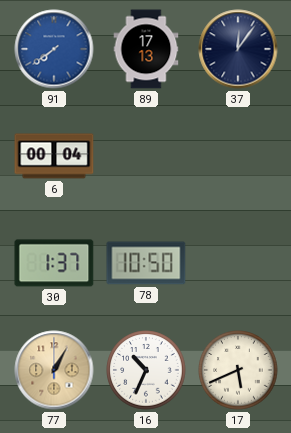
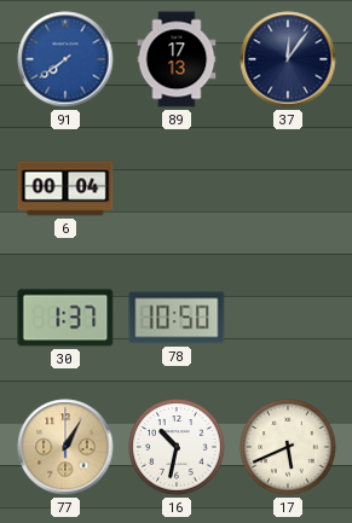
16: 10:34 -> 10:32
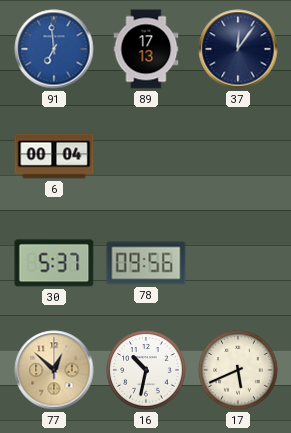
91: 7:39 -> 6:59
30: 1:37 -> 5:37
78: 10:50 -> 09:56
77: 1:05 -> 12:52
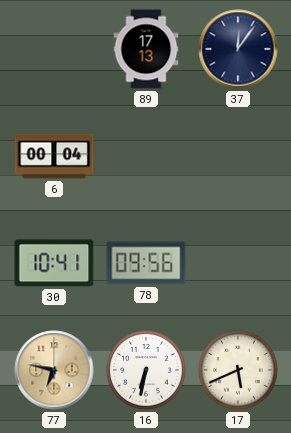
91: 6:59 -> none
30: 5:37 -> 10:41
77: 12:52 -> 6:47
16: 10:32 -> 6:32
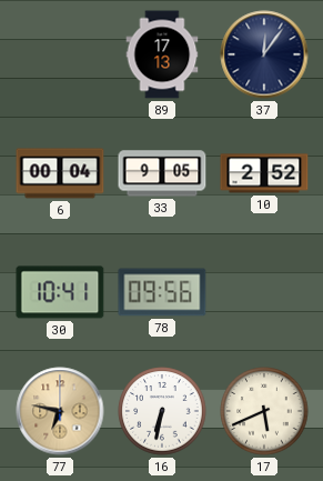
33: none -> 9:05
10: none -> 2:52
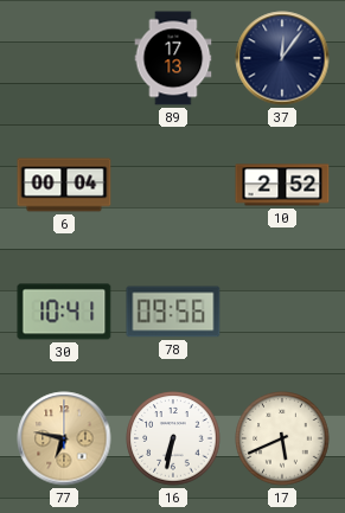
33: 9:05 -> none
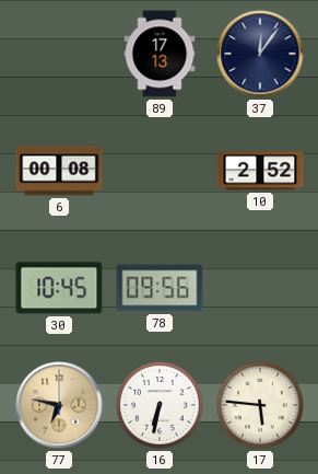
6: 00:04 -> 00:08
30: 10:41 -> 10:45
17: 5:41 -> 5:46
